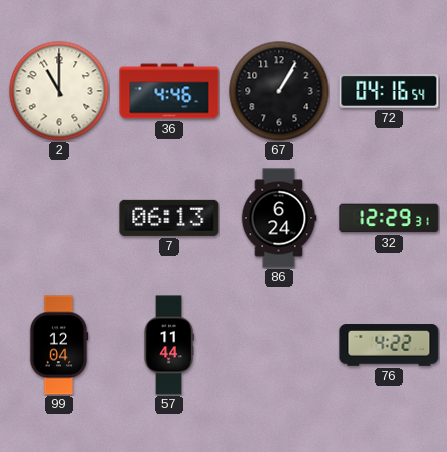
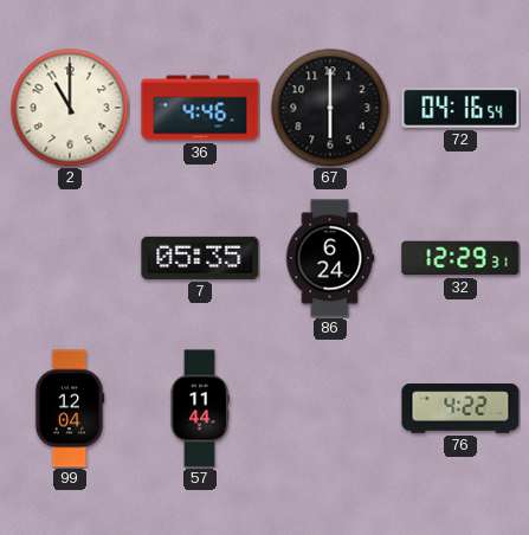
67: 1:05 -> 6:00
7: 06:13 -> 05:35
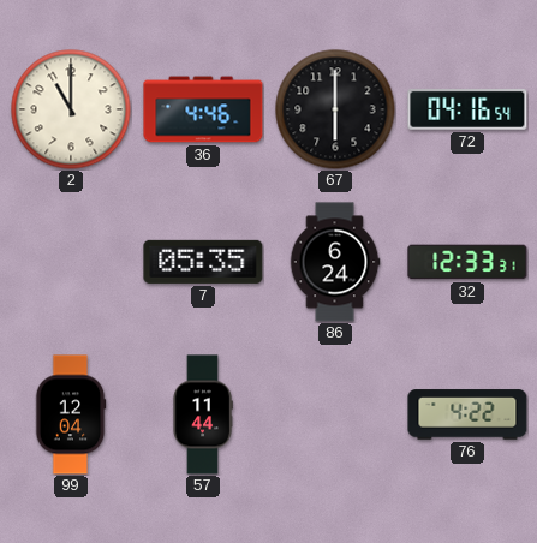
32: 12:29 -> 12:33
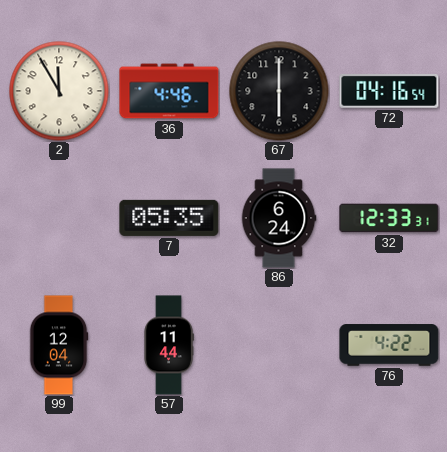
2: 11:00 -> 11:55
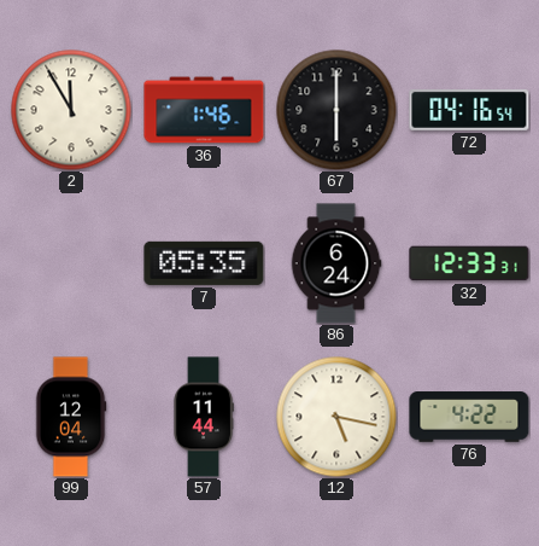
36: 4:46 -> 1:46
12: none -> 5:17
